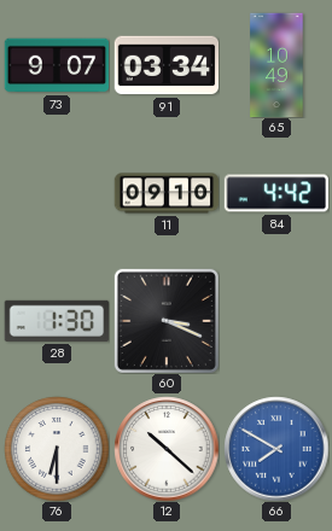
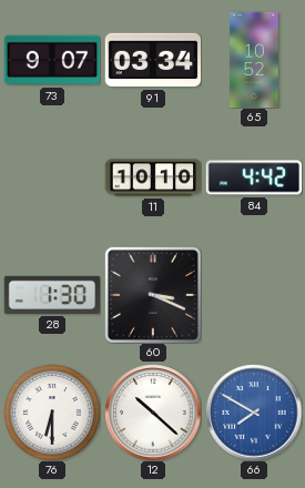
65: 10:49 -> 10:52
11: 09:10 -> 10:10
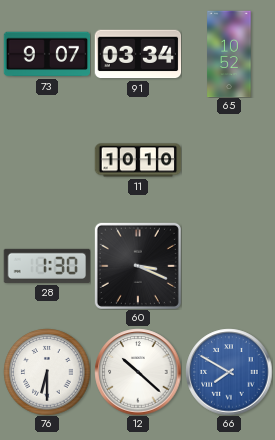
84: 4:42 -> none
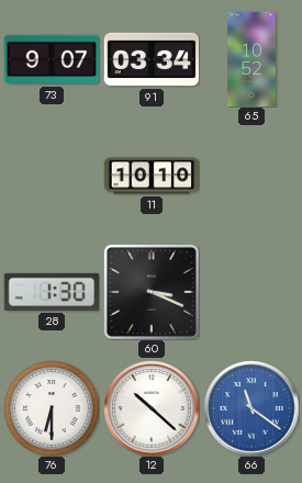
66: 7:50 -> 11:21
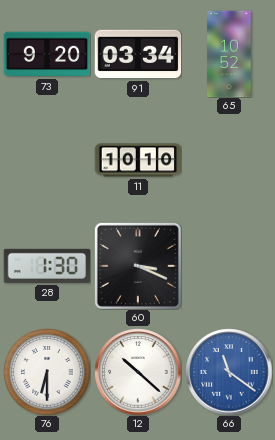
73: 9:07 -> 9:20
